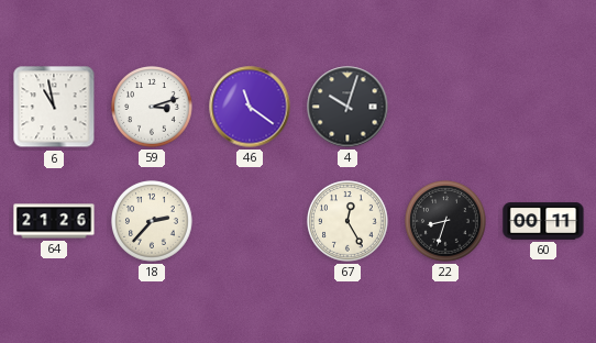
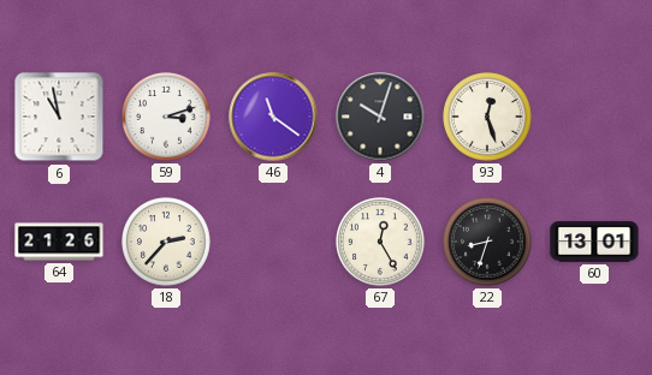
93: none -> 12:27
60: 00:11 -> 13:01
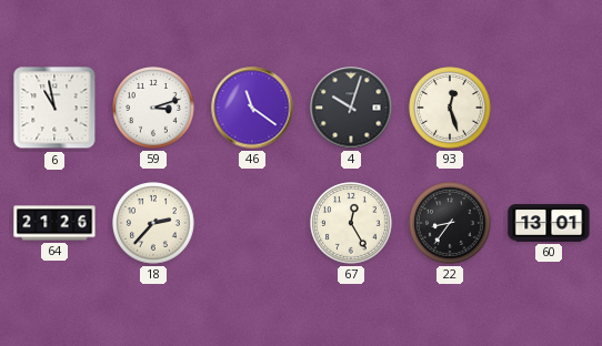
22: 8:33 -> 8:36
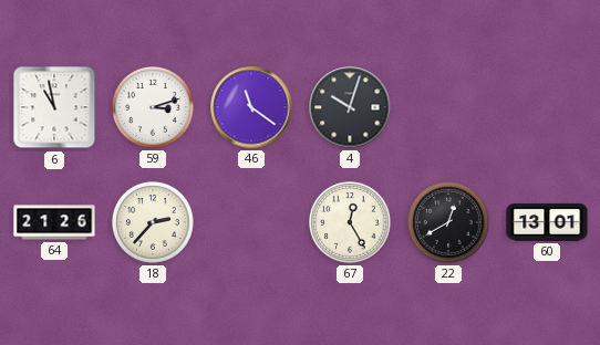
93: 12:27 -> none
22: 8:36 -> 12:40
